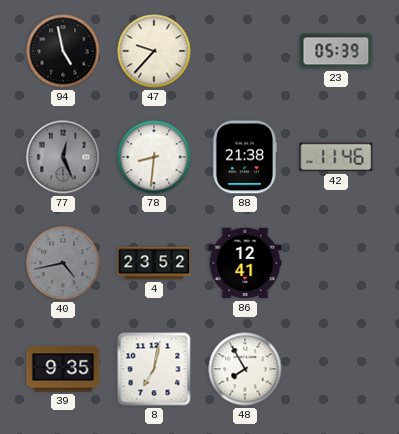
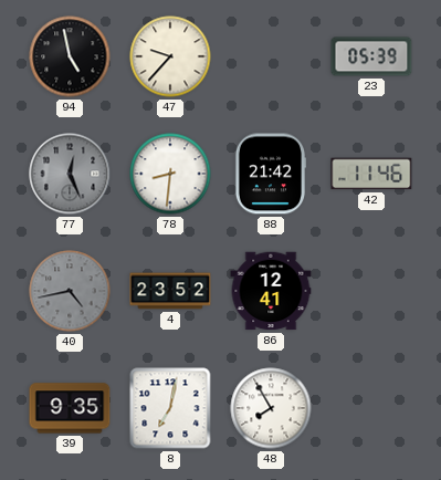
88: 21:38 -> 21:42
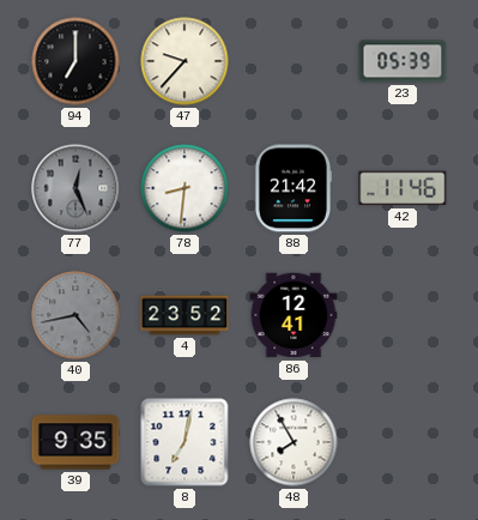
94: 4:58 -> 7:00
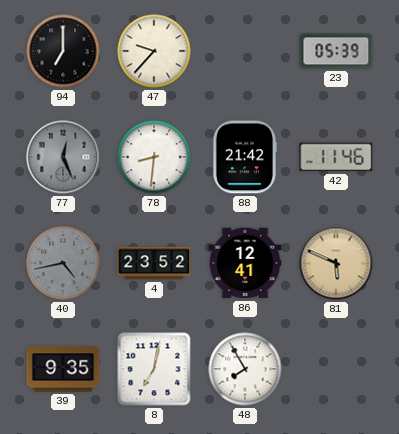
81: none -> 5:49
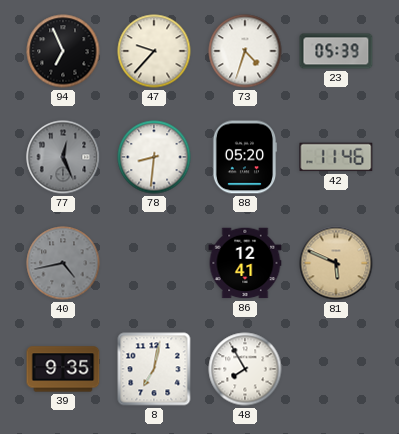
94: 7:00 -> 6:56
73: none -> 4:33
88: 21:42 -> 05:20
4: 23:52 -> none
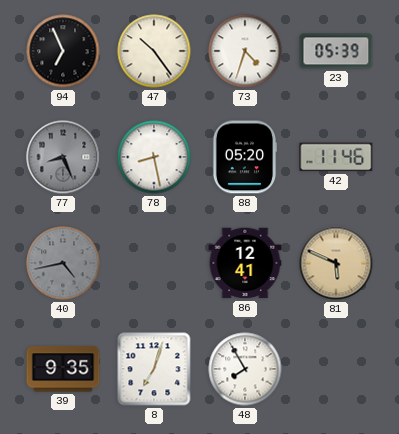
47: 9:37 -> 10:24
77: 12:26 -> 8:26
78: 8:31 -> 8:28
8: 7:02 -> 7:03
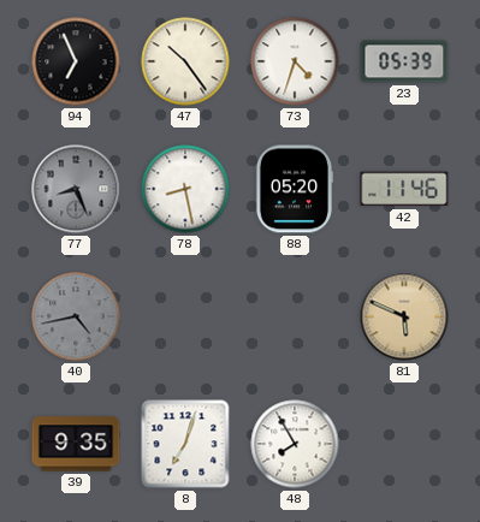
86: 12:41 -> none
